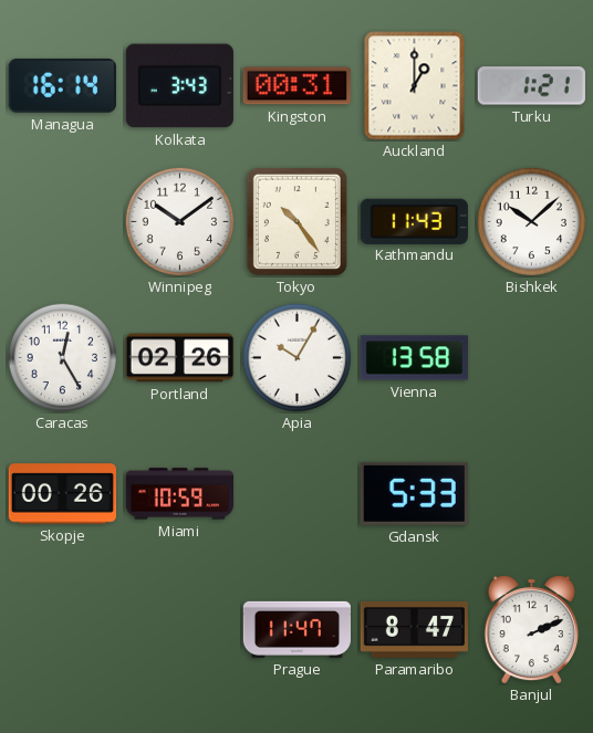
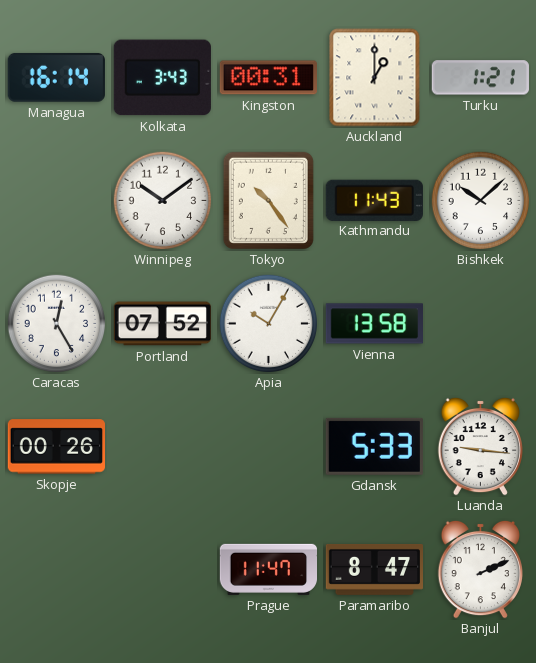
Portland: 02:26 -> 07:52
Miami: 10:59 -> none
Luanda: none -> 9:16
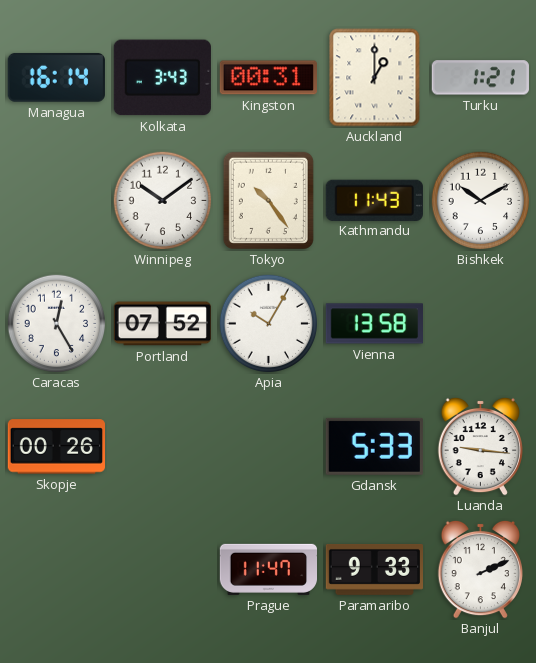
Bishkek: 10:08 -> 10:10
Paramaribo: 8:47 -> 9:33
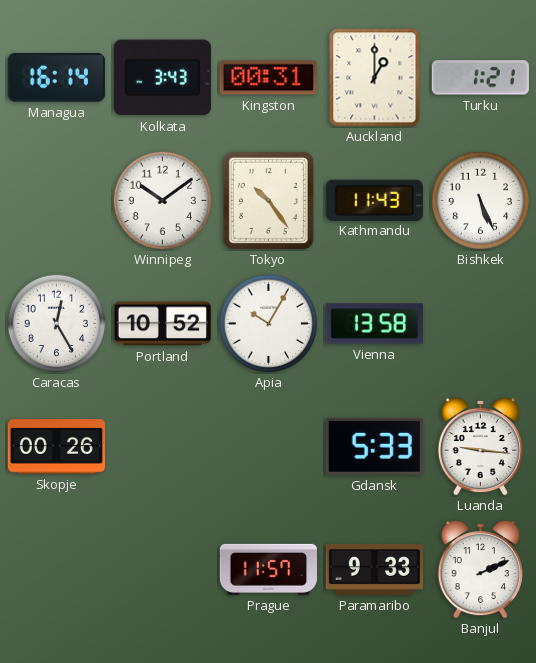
Bishkek: 10:10 -> 5:26
Portland: 07:52 -> 10:52
Prague: 11:47 -> 11:57
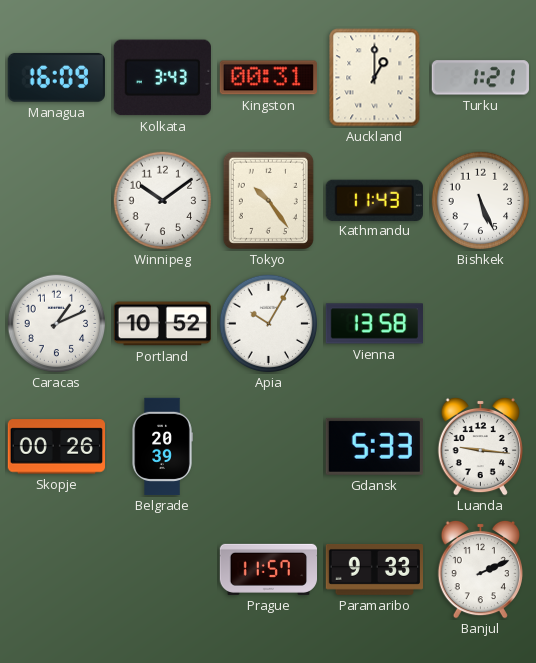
Managua: 16:14 -> 16:09
Caracas: 12:25 -> 1:11
Belgrade: none -> 20:39
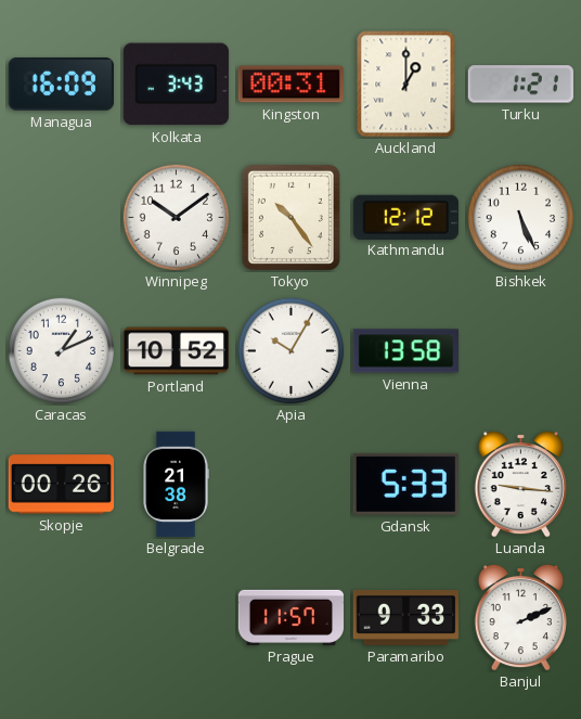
Kathmandu: 11:43 -> 12:12
Belgrade: 20:39 -> 21:38
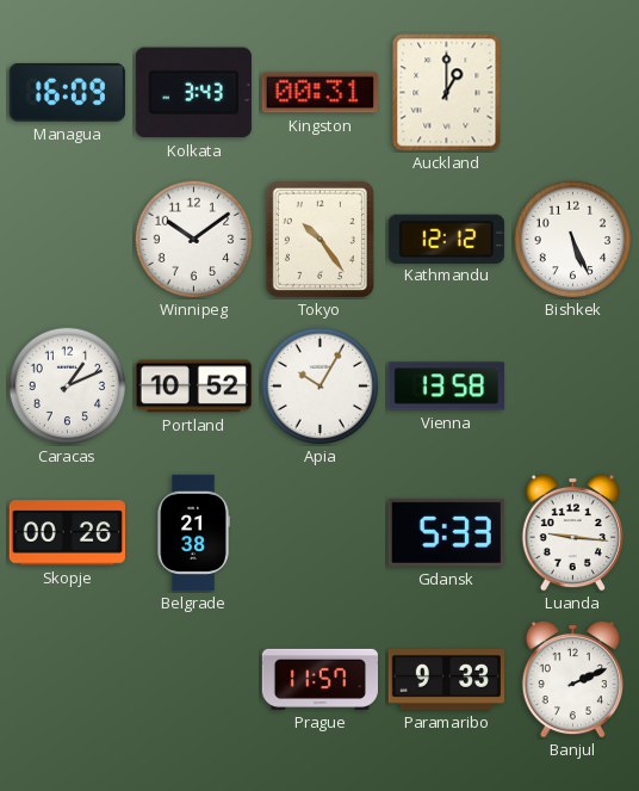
Turku: 1:21 -> none
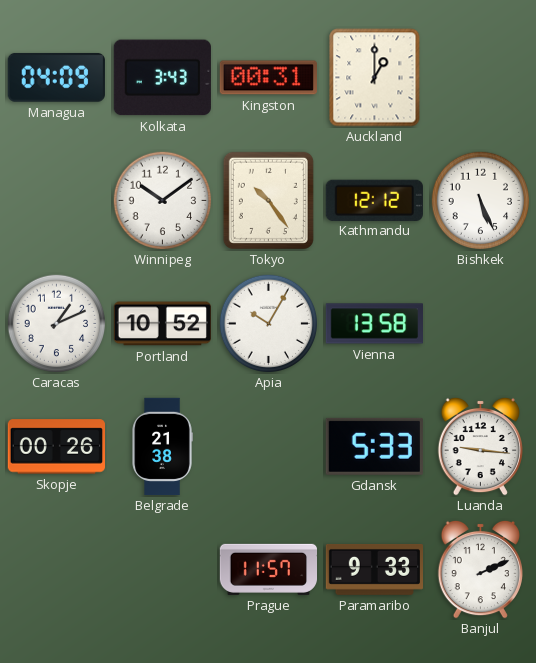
Managua: 16:09 -> 04:09
